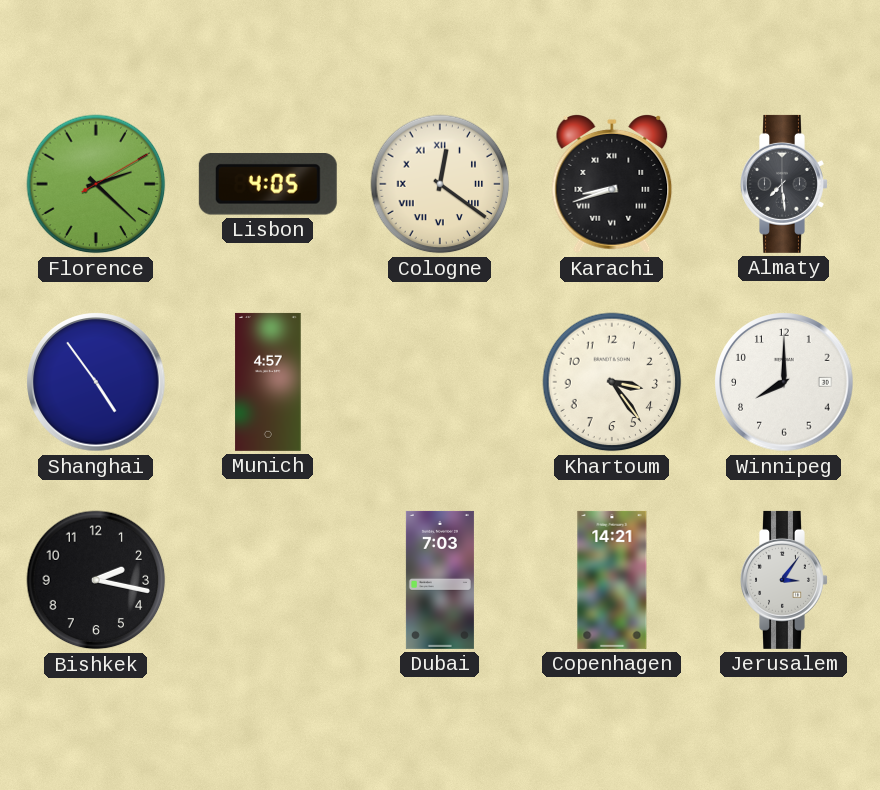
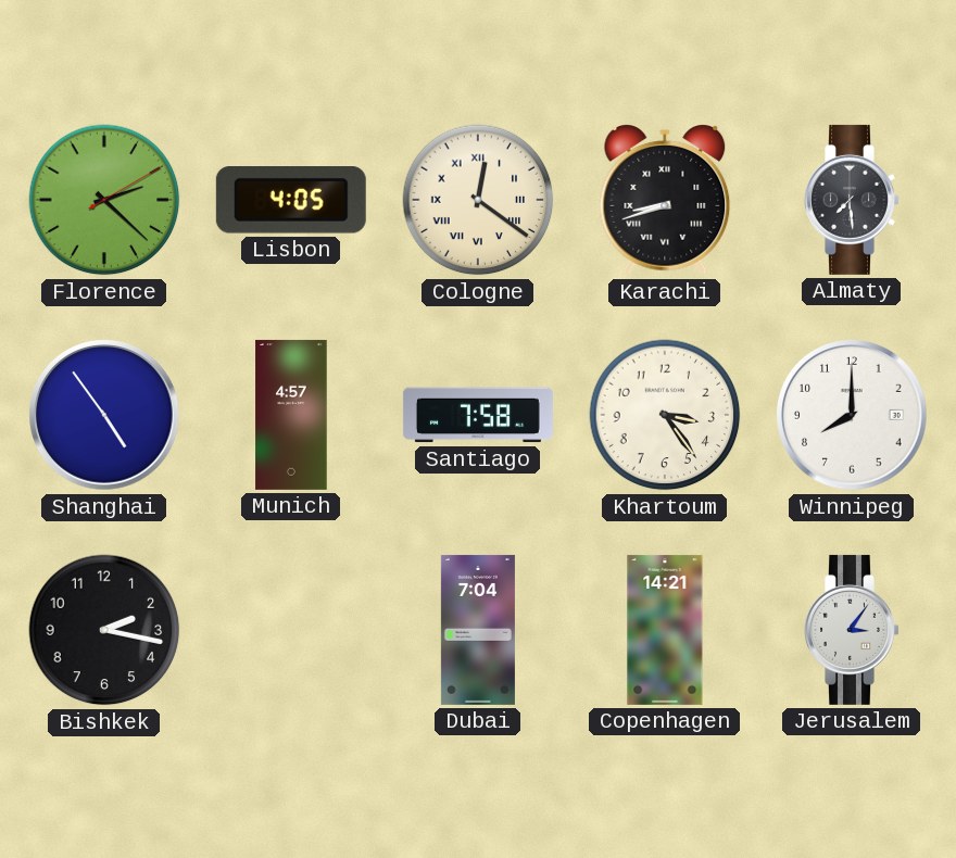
Santiago: none -> 7:58
Dubai: 7:03 -> 7:04
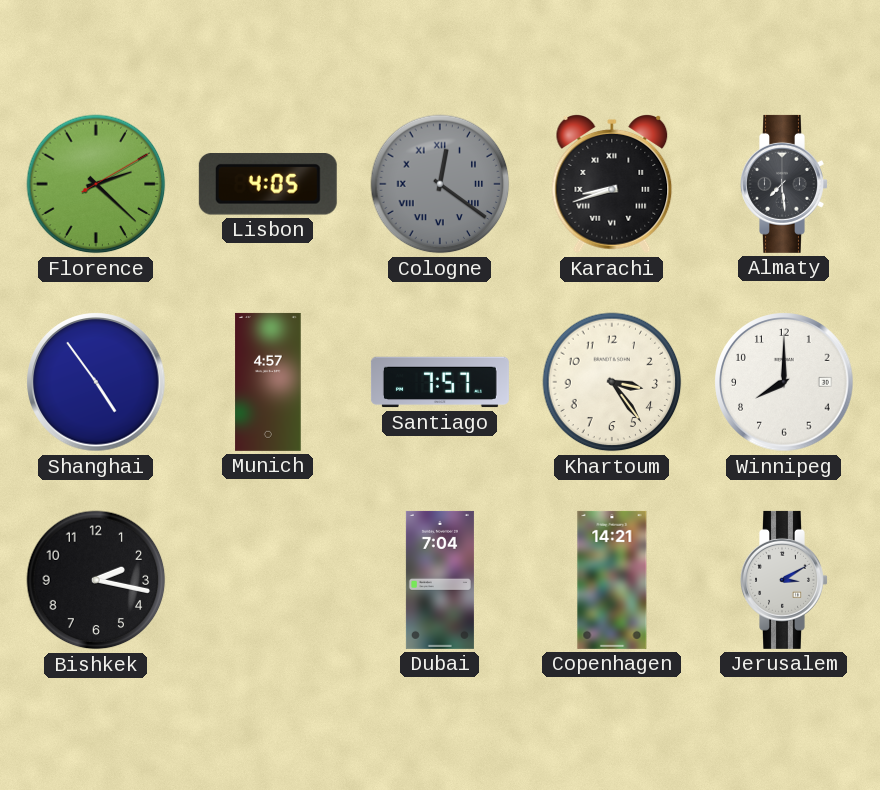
Cologne dial: cream -> grey
Santiago: 7:58 -> 7:57
Jerusalem: 3:06 -> 3:10
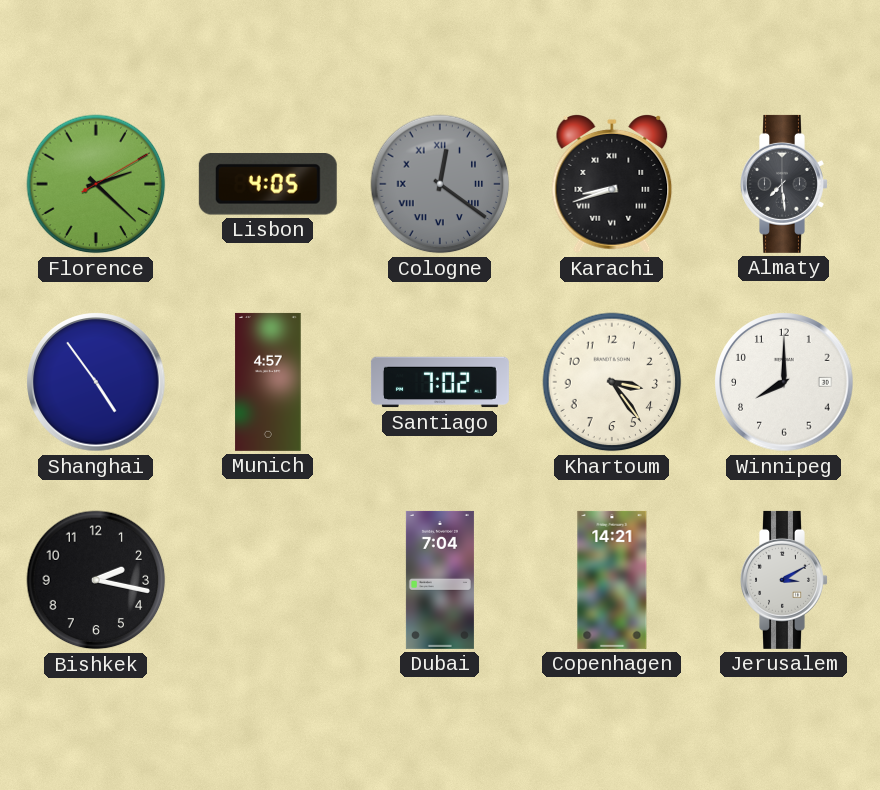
Santiago: 7:57 -> 7:02
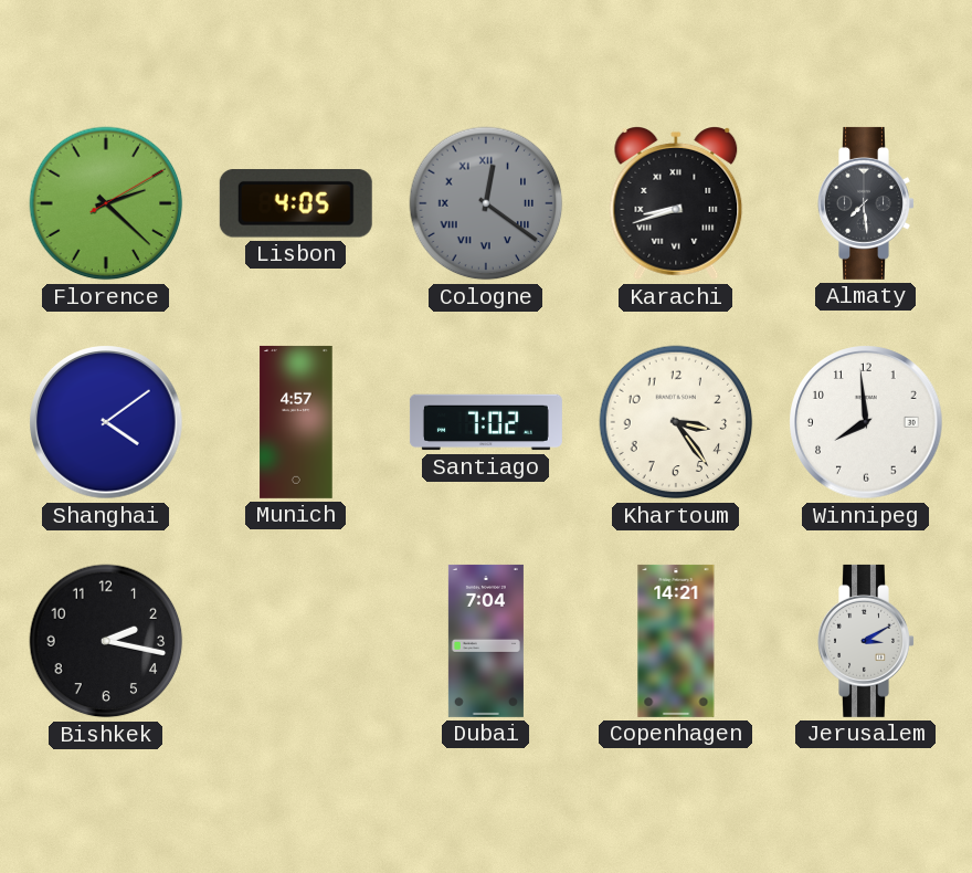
Shanghai: 4:54 -> 4:09
Winnipeg: 8:00 -> 7:59
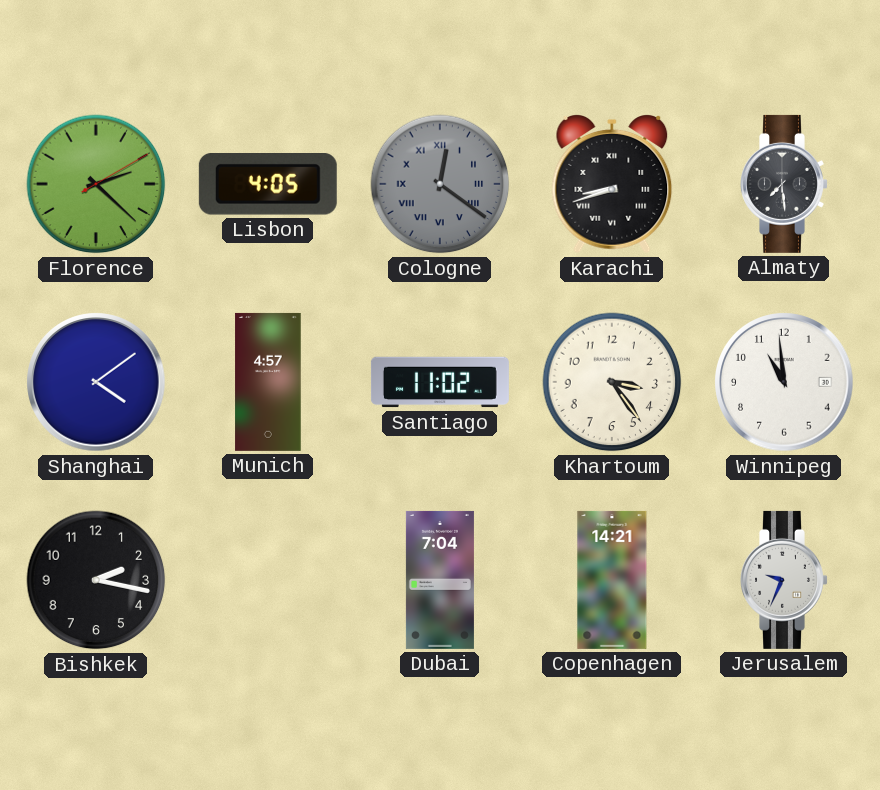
Santiago: 7:02 -> 11:02
Winnipeg: 7:59 -> 10:59
Jerusalem: 3:10 -> 9:34
